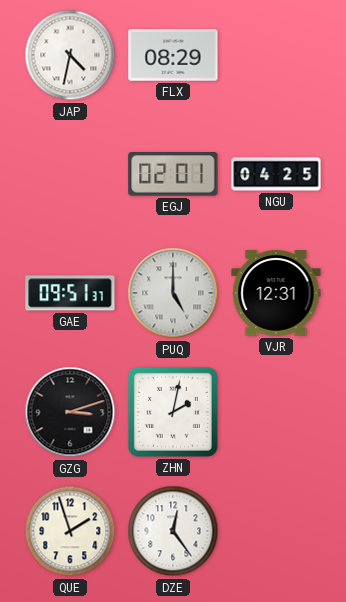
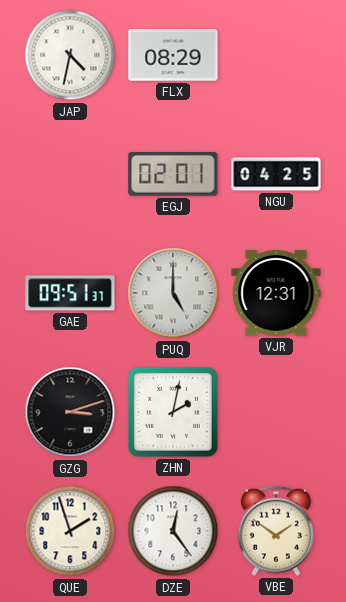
VBE: none -> 1:51
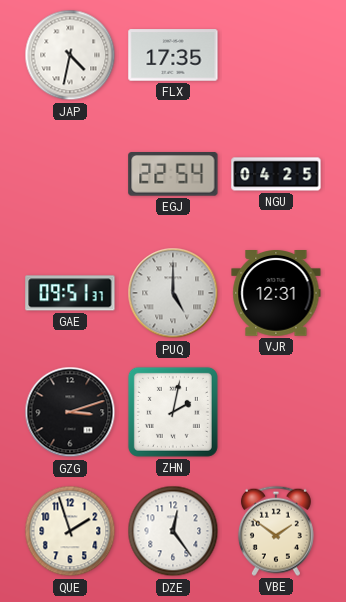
FLX: 08:29 -> 17:35
EGJ: 02:01 -> 22:54
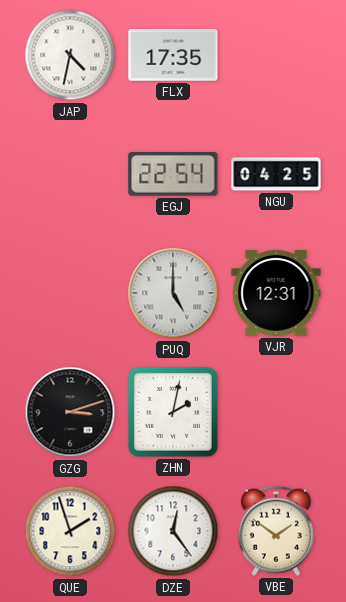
GAE: 09:51 -> none
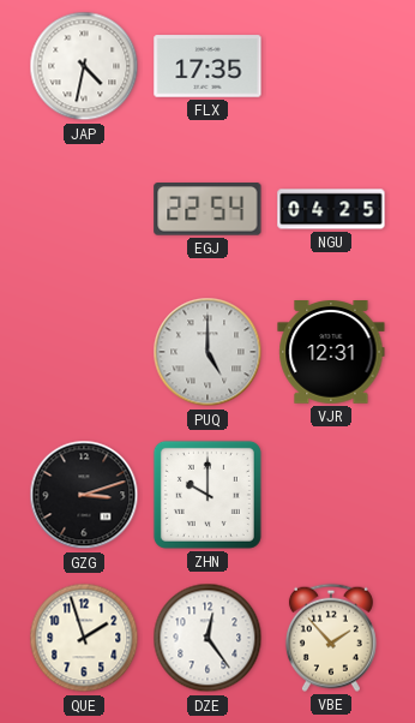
ZHN: 2:02 -> 10:00
VBE: 1:51 -> 1:53
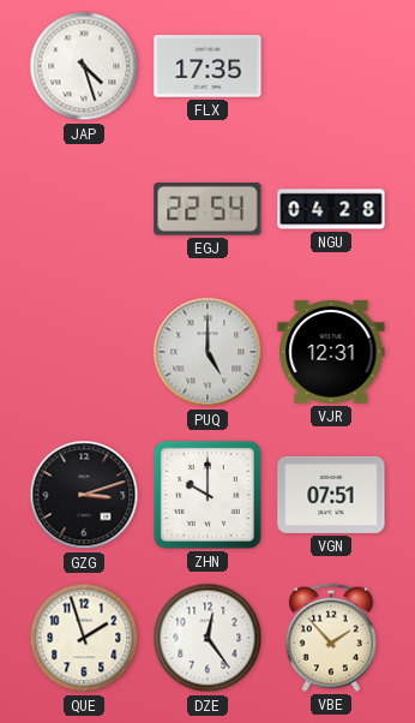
JAP: 4:32 -> 4:27
NGU: 04:25 -> 04:28
VGN: none -> 07:51
